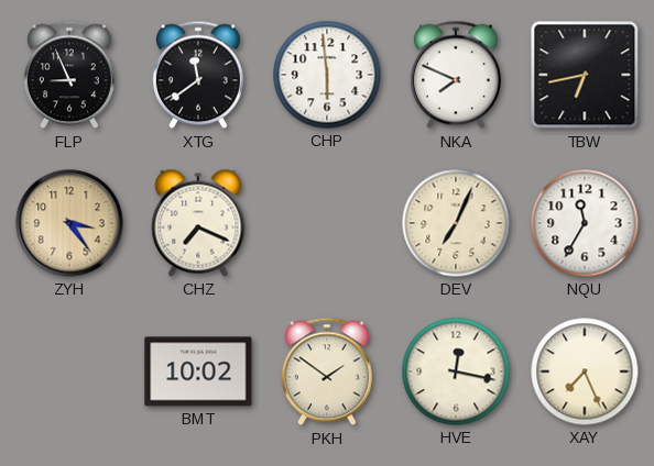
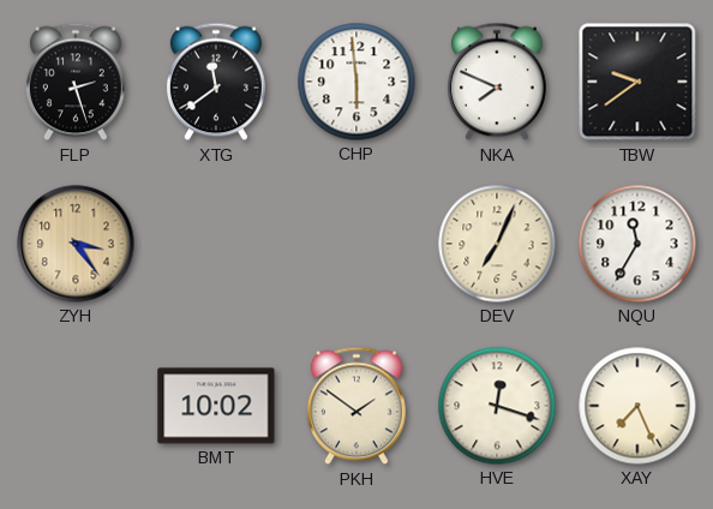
FLP: 8:56 -> 2:27
TBW: 6:43 -> 9:39
CHZ: 7:19 -> none
HVE: 12:17 -> 12:18
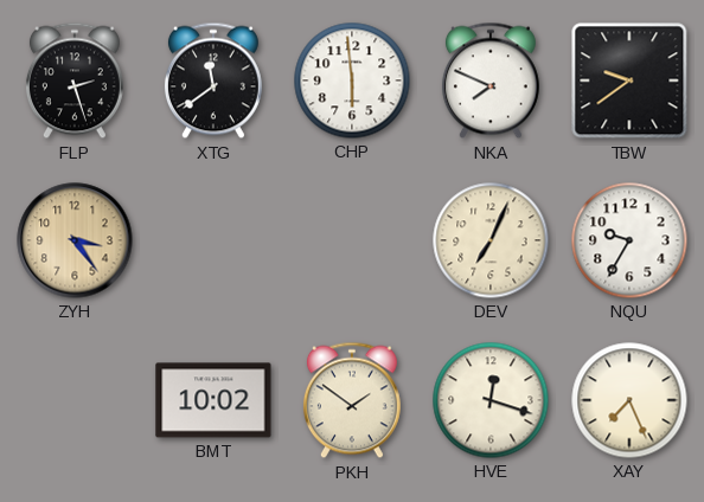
NQU: 11:35 -> 9:35
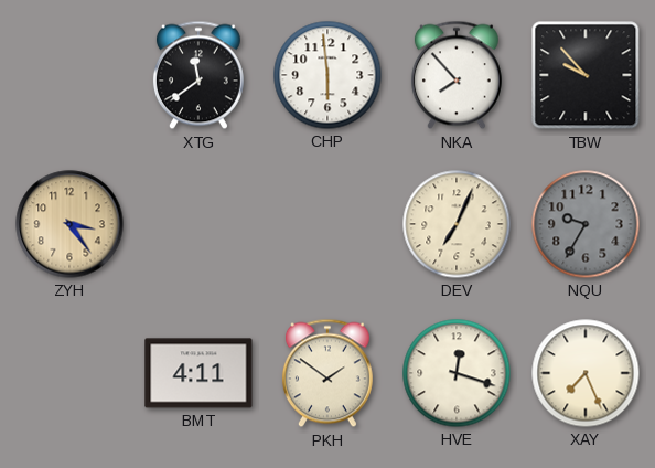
FLP: 2:27 -> none
NKA: 7:49 -> 7:53
TBW: 9:39 -> 9:53
NQU dial: white -> grey
BMT: 10:02 -> 4:11
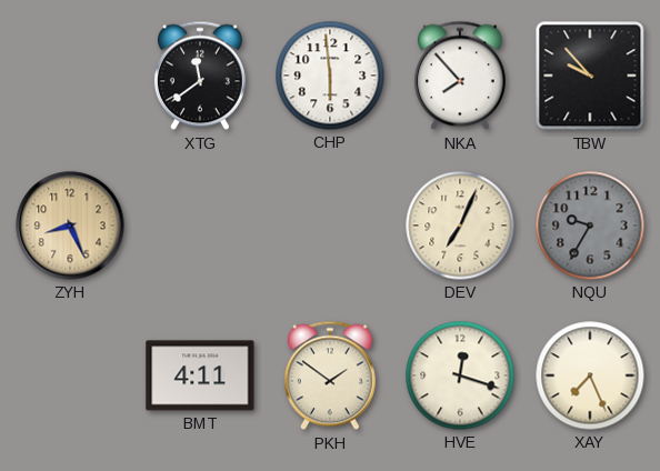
ZYH: 3:24 -> 8:26
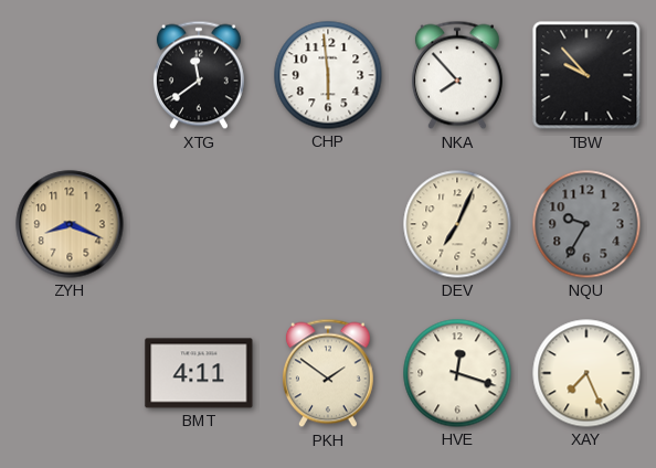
ZYH: 8:26 -> 8:19
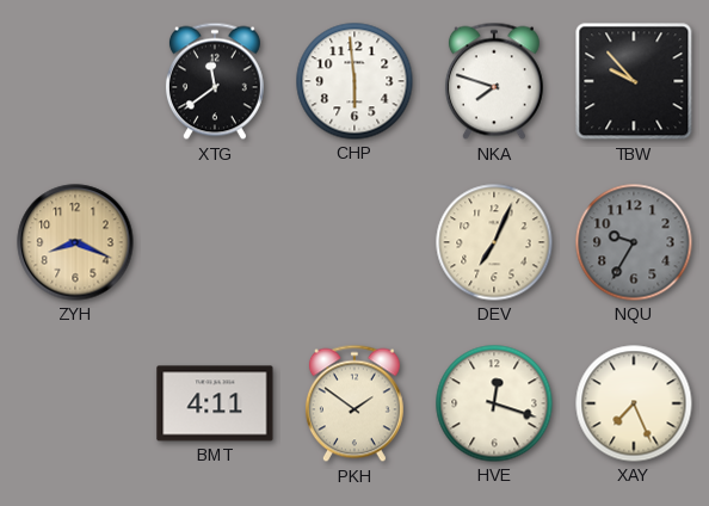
NKA: 7:53 -> 7:48
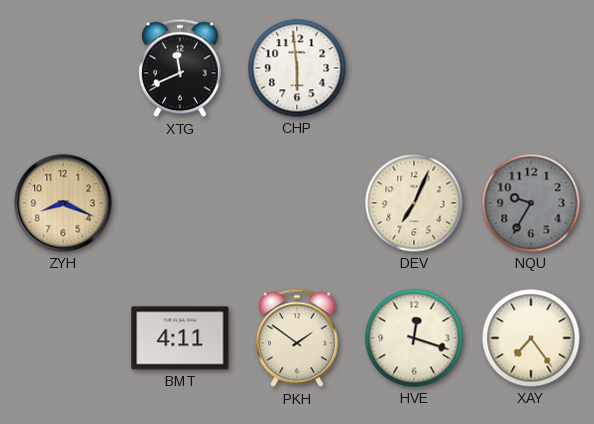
XTG: 11:39 -> 11:41
NKA: 7:48 -> none
TBW: 9:53 -> none
XAY: 7:26 -> 7:24
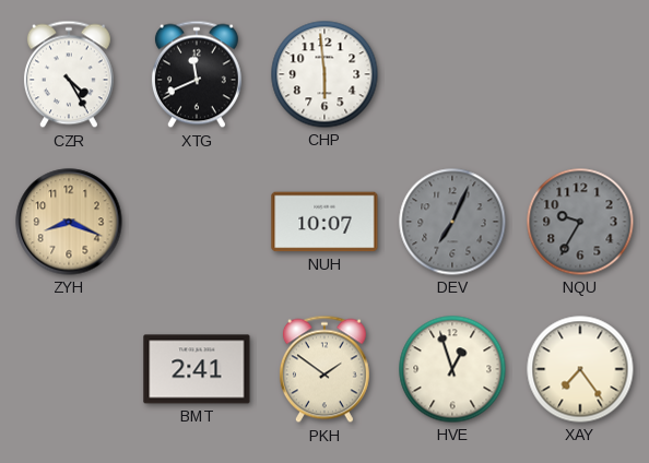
CZR: none -> 4:25
NUH: none -> 10:07
DEV dial: cream -> grey
BMT: 4:11 -> 2:41
HVE: 12:18 -> 12:57
